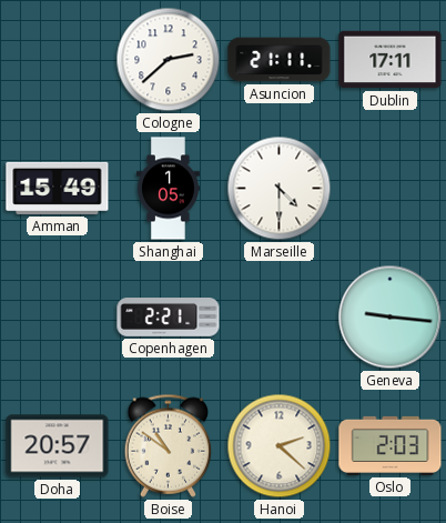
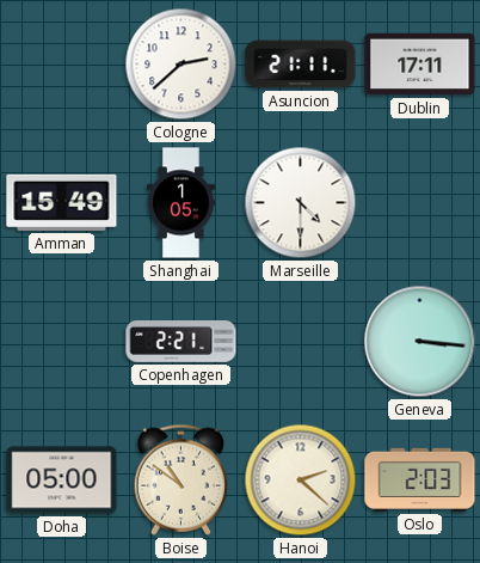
Geneva: 9:16 -> 3:16
Doha: 20:57 -> 05:00
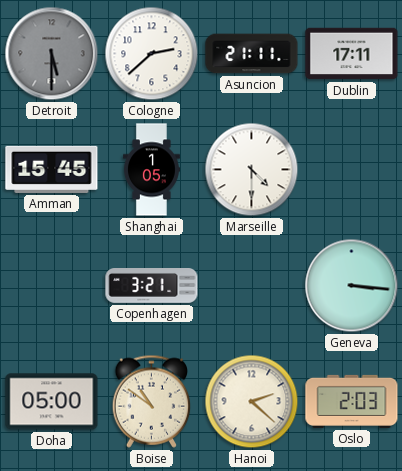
Detroit: none -> 5:30
Amman: 15:49 -> 15:45
Copenhagen: 2:21 -> 3:21
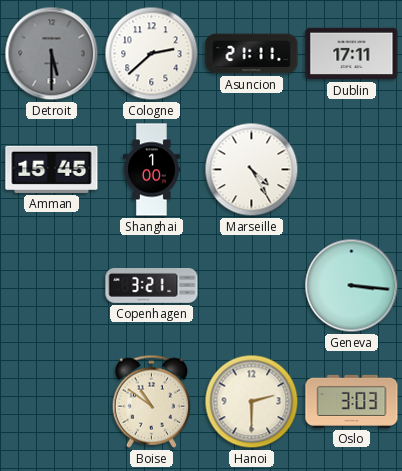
Shanghai: 1:05 -> 1:00
Marseille: 4:30 -> 4:25
Doha: 05:00 -> none
Hanoi: 2:22 -> 2:30
Oslo: 2:03 -> 3:03
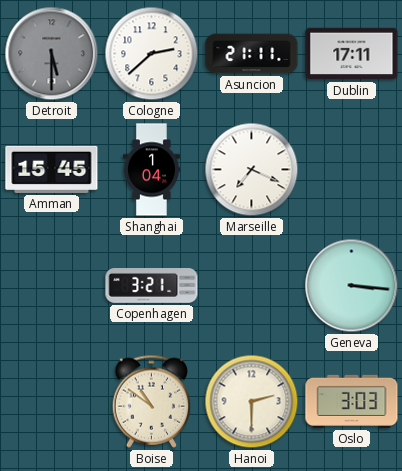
Shanghai: 1:00 -> 1:04
Marseille: 4:25 -> 7:19
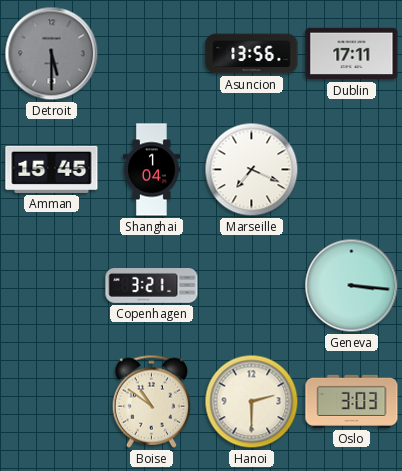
Cologne: 2:38 -> none
Asuncion: 21:11 -> 13:56
